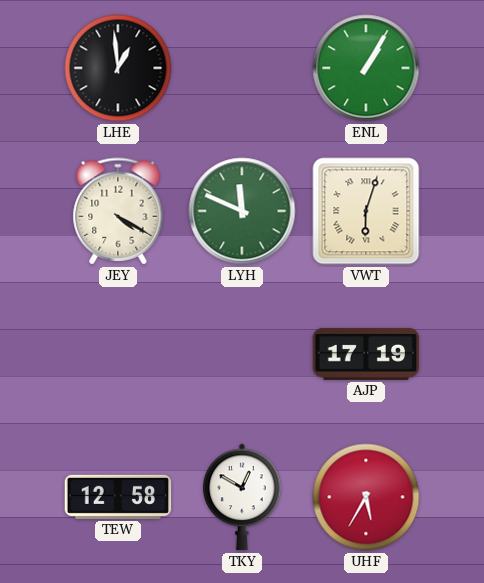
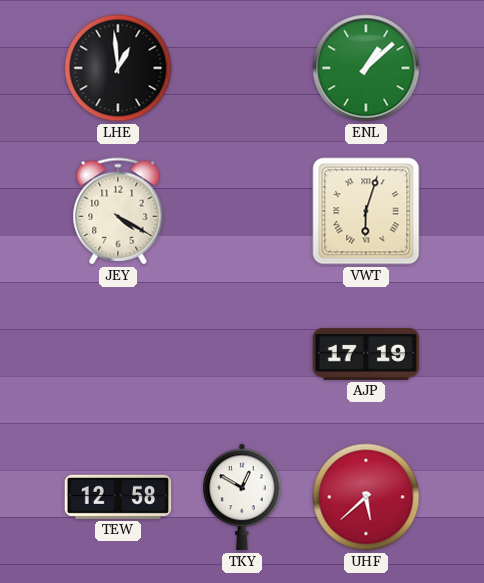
ENL: 1:05 -> 1:08
LYH: 11:49 -> none
UHF: 5:35 -> 5:38
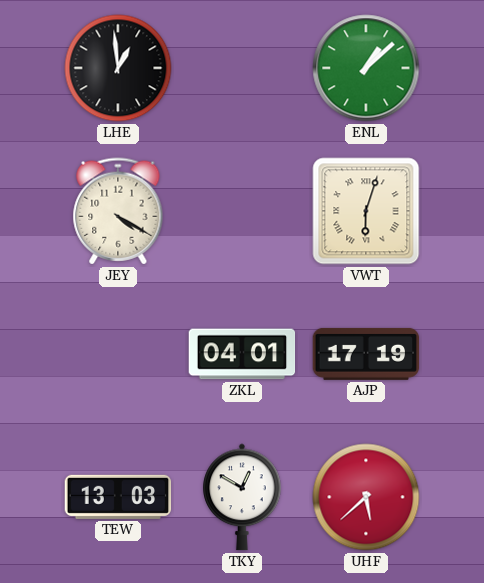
ZKL: none -> 04:01
TEW: 12:58 -> 13:03
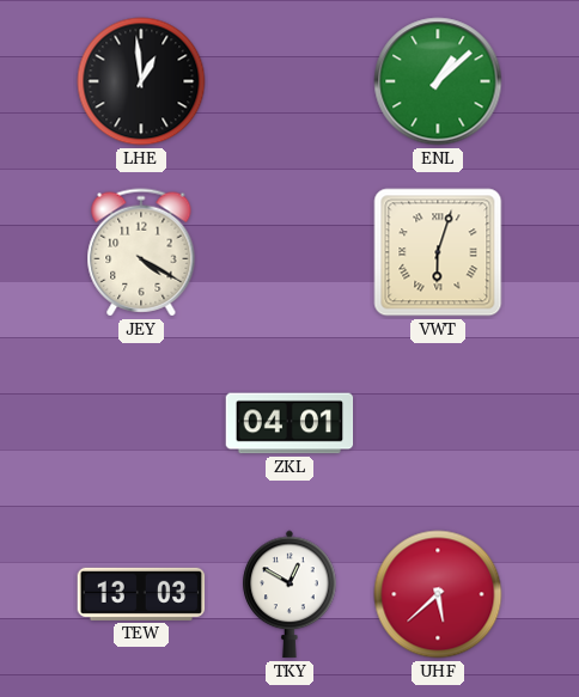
AJP: 17:19 -> none
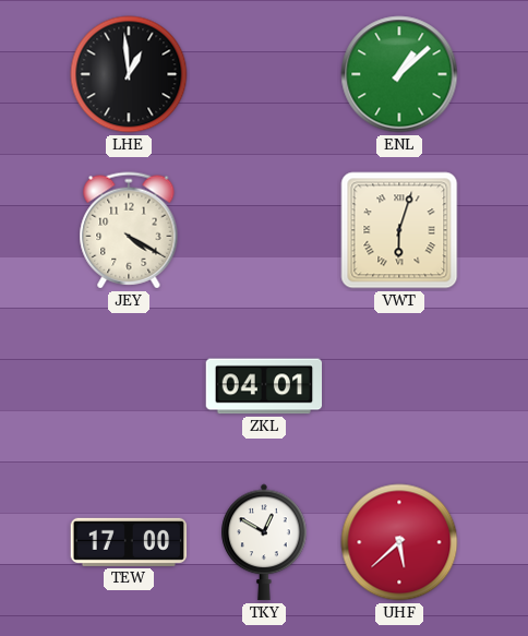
TEW: 13:03 -> 17:00
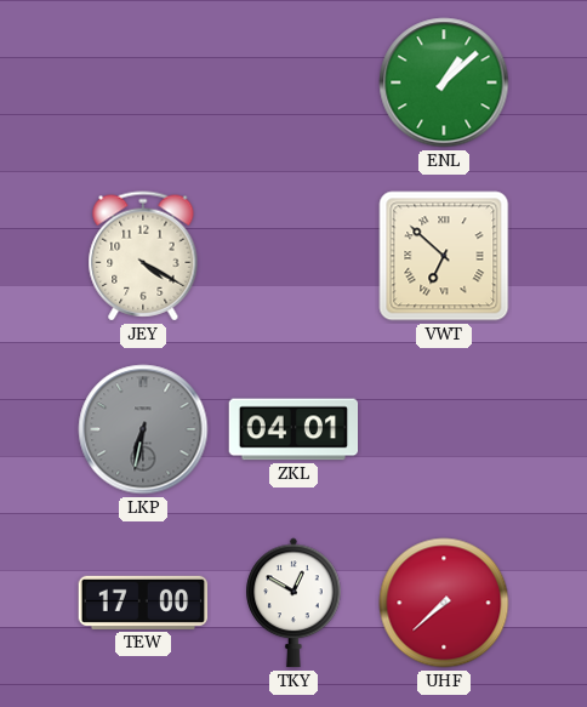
LHE: 12:59 -> none
VWT: 6:03 -> 6:52
LKP: none -> 6:32
UHF: 5:38 -> 7:38
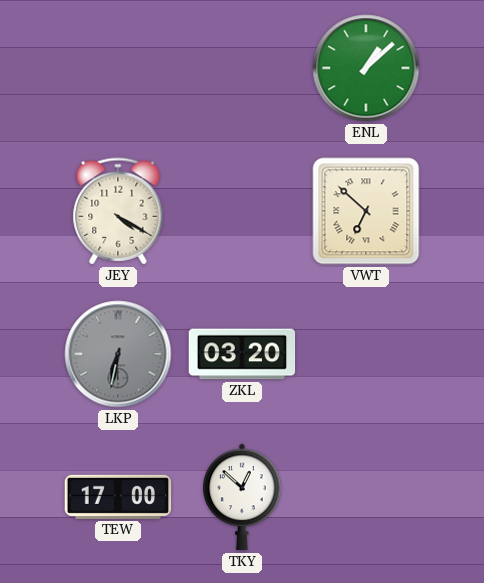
ZKL: 04:01 -> 03:20
TKY: 12:50 -> 12:52
UHF: 7:38 -> none
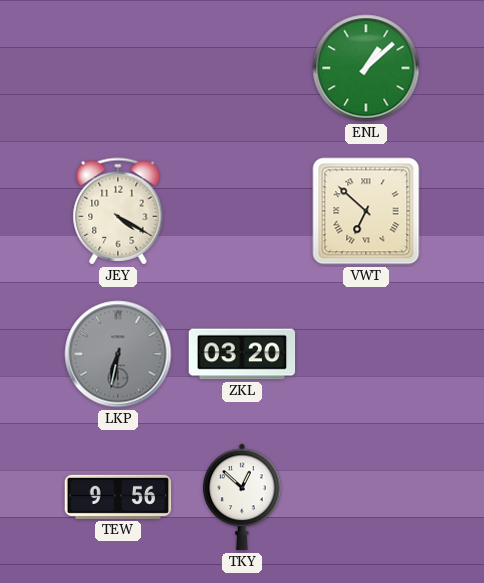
TEW: 17:00 -> 9:56
